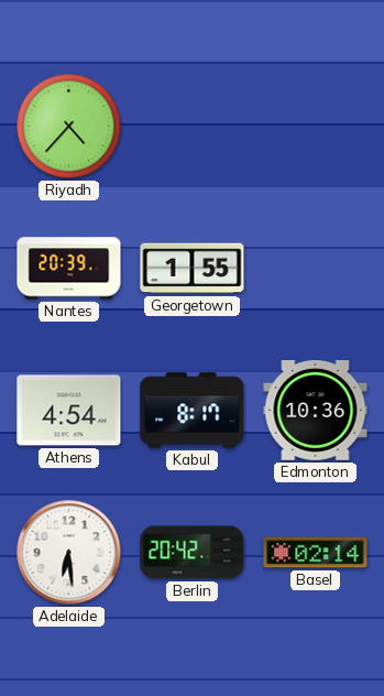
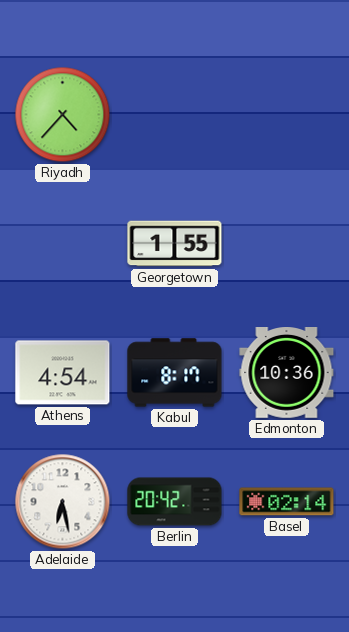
Nantes: 20:39 -> none
Adelaide: 6:29 -> 6:28
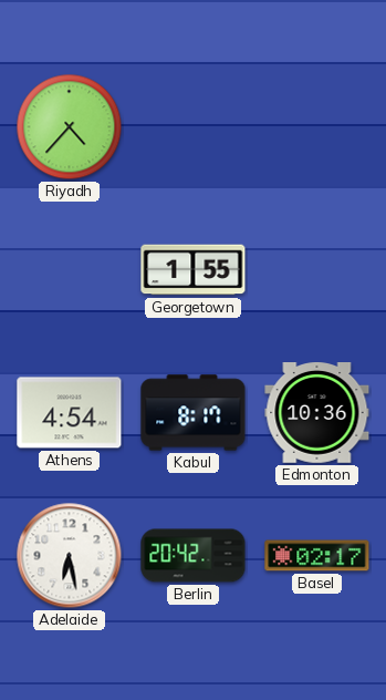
Basel: 02:14 -> 02:17
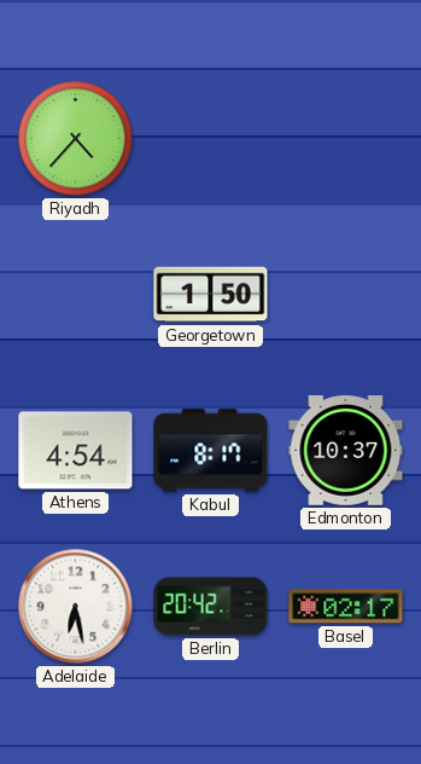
Georgetown: 1:55 -> 1:50
Edmonton: 10:36 -> 10:37
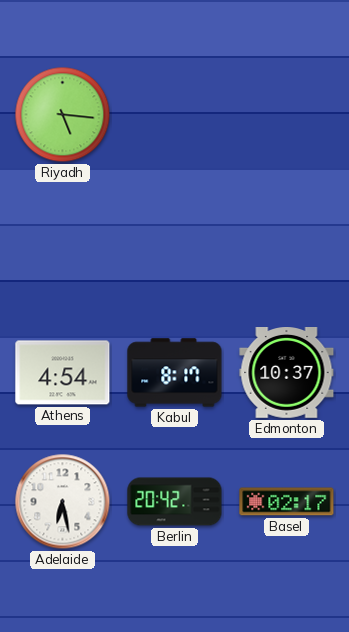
Riyadh: 4:37 -> 5:16
Georgetown: 1:50 -> none
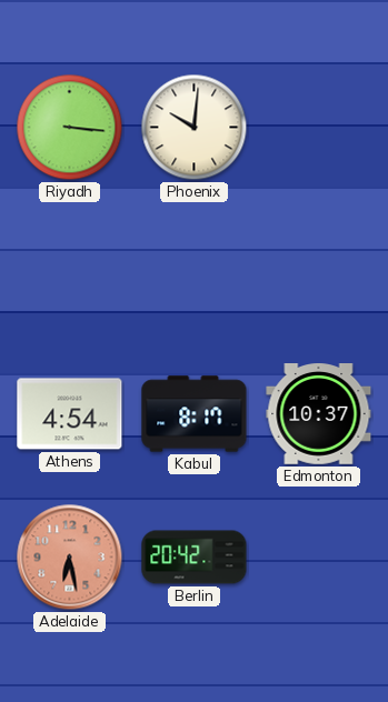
Riyadh: 5:16 -> 3:16
Phoenix: none -> 10:01
Adelaide dial: white -> salmon
Basel: 02:17 -> none
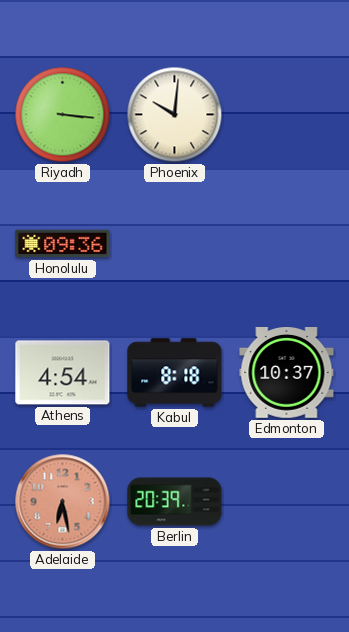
Honolulu: none -> 09:36
Kabul: 8:17 -> 8:18
Berlin: 20:42 -> 20:39
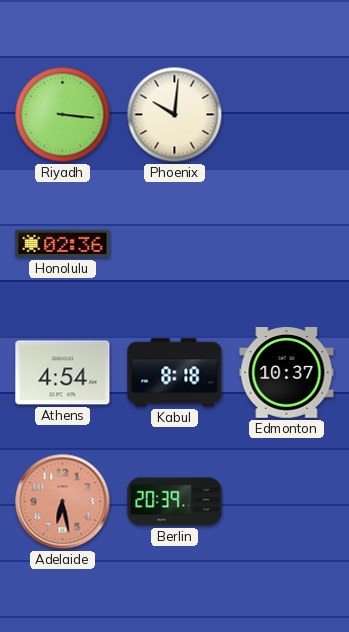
Honolulu: 09:36 -> 02:36
